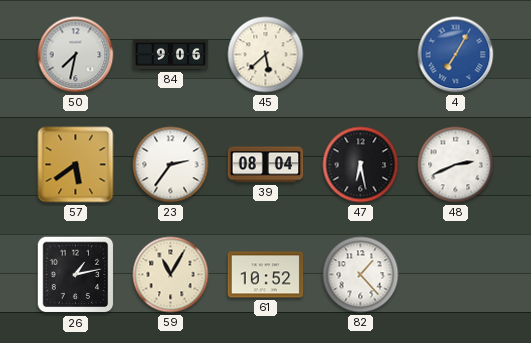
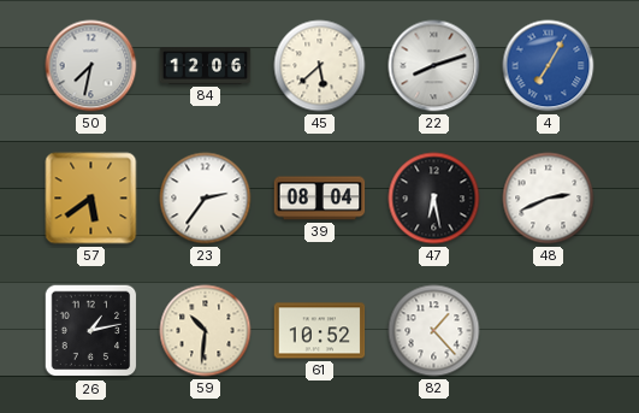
84: 9:06 -> 12:06
22: none -> 8:12
59: 11:05 -> 10:31
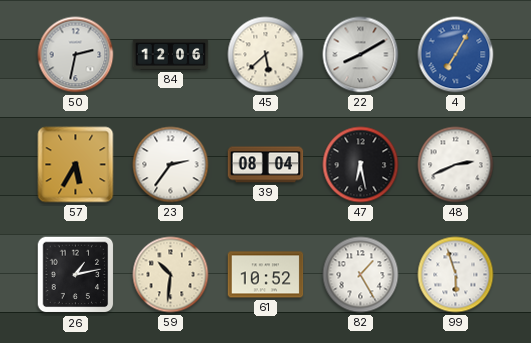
50: 7:32 -> 2:32
22: 8:12 -> 8:10
57: 5:39 -> 5:35
82: 1:23 -> 1:25
99: none -> 5:57
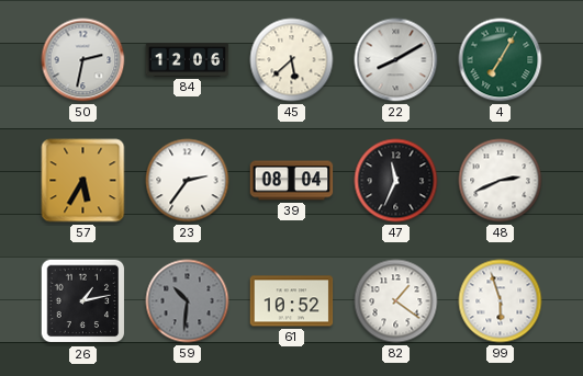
4 dial: blue -> green
47: 6:28 -> 11:34
59 dial: cream -> grey
82: 1:25 -> 1:21
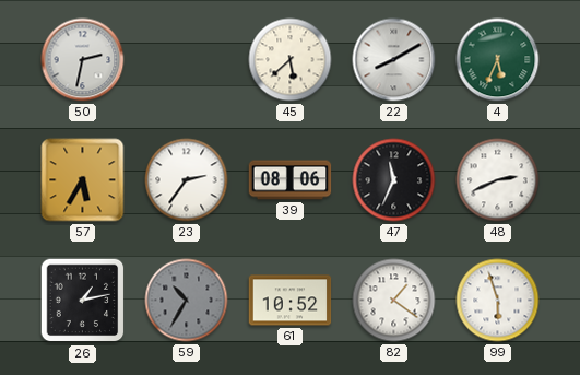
84: 12:06 -> none
4: 7:05 -> 5:34
39: 08:04 -> 08:06
59: 10:31 -> 10:35
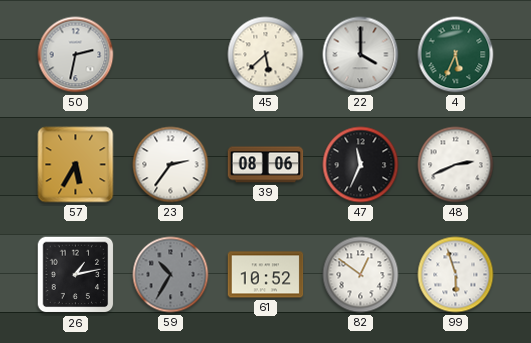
22: 8:10 -> 4:00
82: 1:21 -> 12:51
